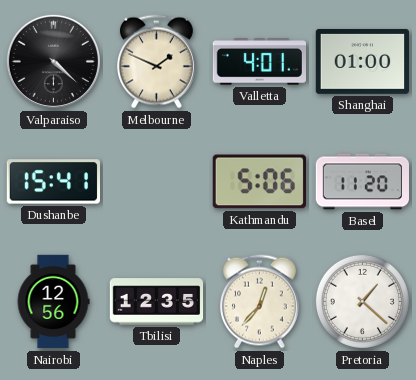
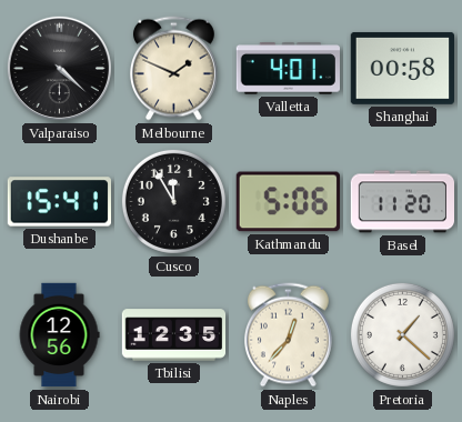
Shanghai: 01:00 -> 00:58
Cusco: none -> 11:55
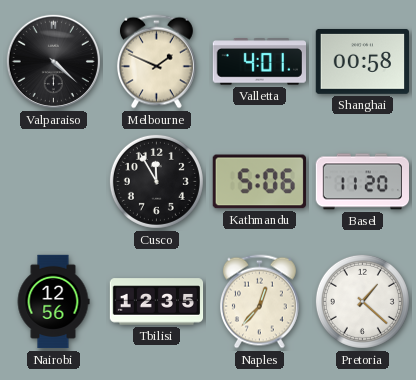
Dushanbe: 15:41 -> none
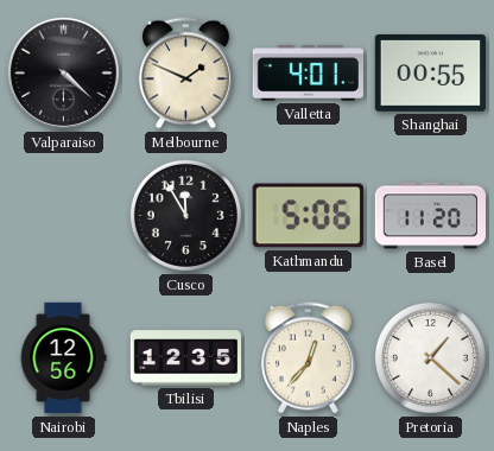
Shanghai: 00:58 -> 00:55
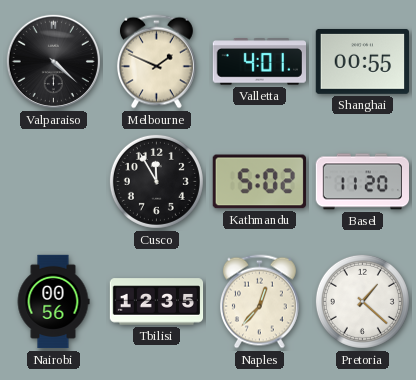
Kathmandu: 5:06 -> 5:02
Nairobi: 12:56 -> 00:56
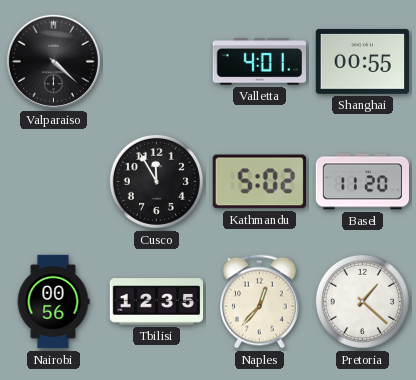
Melbourne: 1:49 -> none
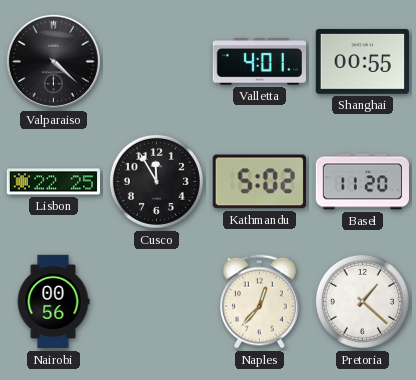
Lisbon: none -> 22:25
Tbilisi: 12:35 -> none
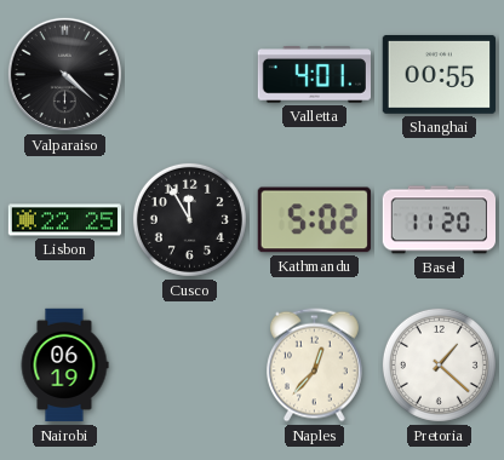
Nairobi: 00:56 -> 06:19
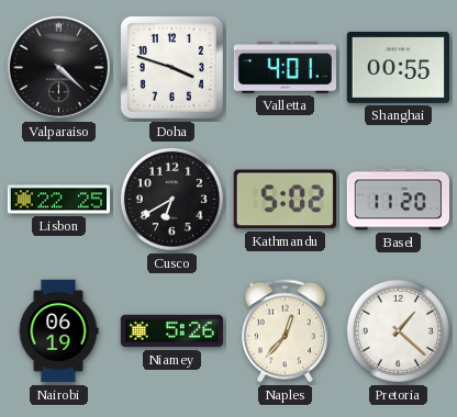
Doha: none -> 3:48
Cusco: 11:55 -> 6:40
Niamey: none -> 5:26
